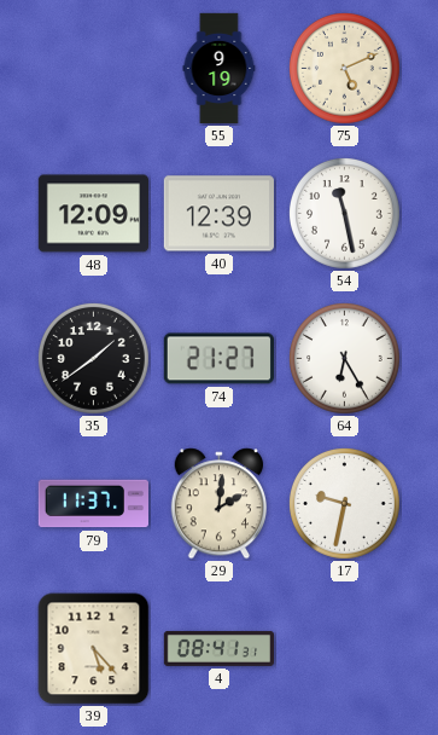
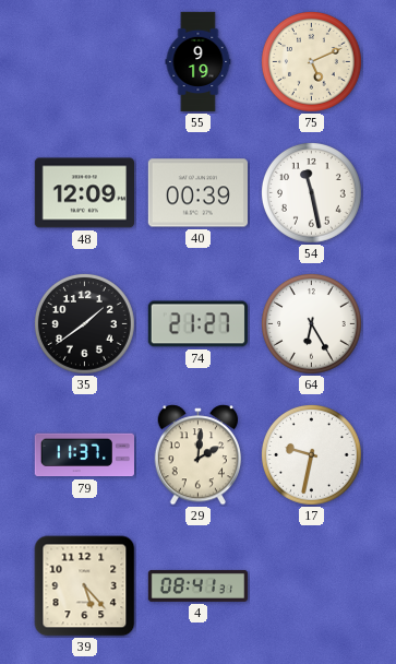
40: 12:39 -> 00:39
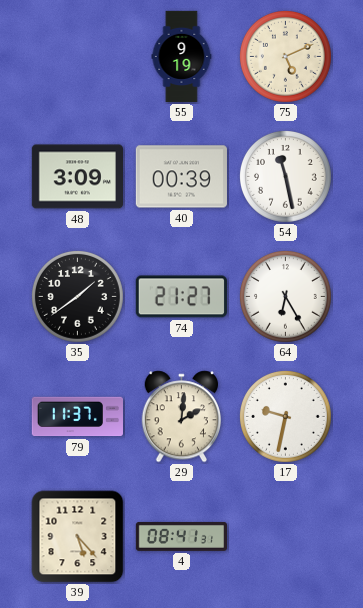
48: 12:09 -> 3:09
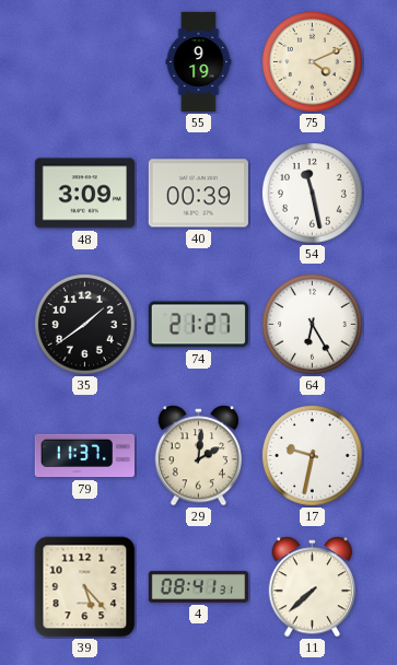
75: 5:11 -> 4:11
11: none -> 7:38
